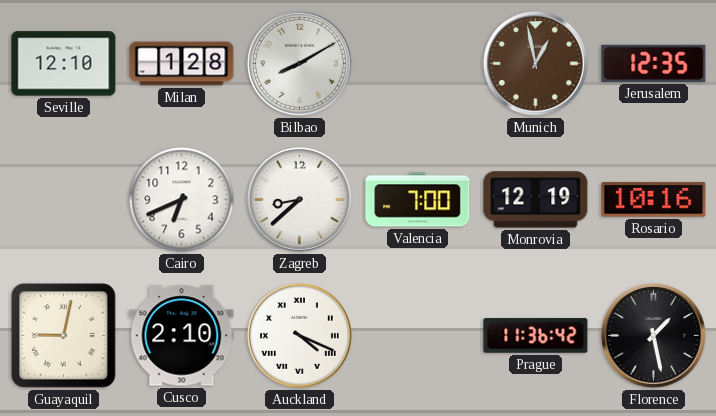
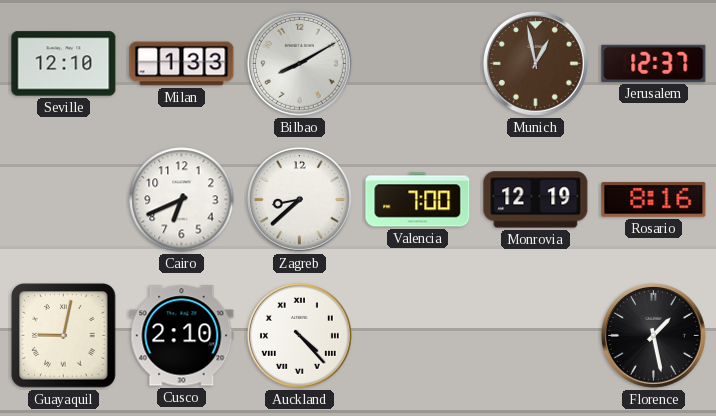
Milan: 1:28 -> 1:33
Jerusalem: 12:35 -> 12:37
Rosario: 10:16 -> 8:16
Auckland: 4:19 -> 4:23
Prague: 11:36 -> none
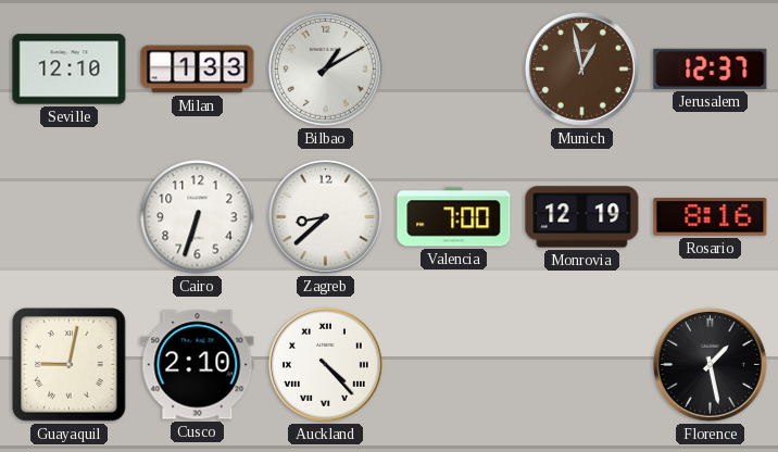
Bilbao: 8:10 -> 1:10
Cairo: 6:41 -> 6:33
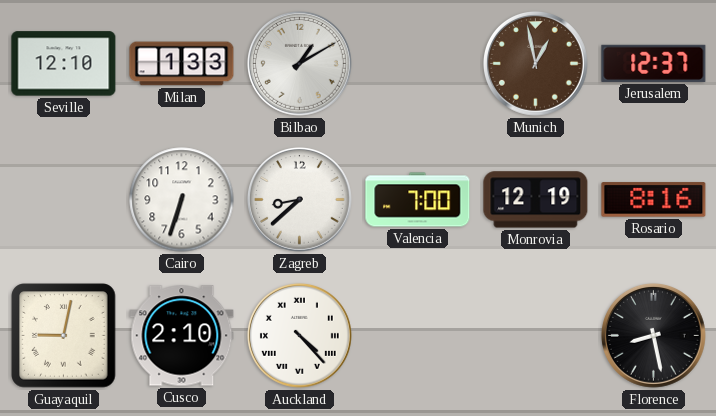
Florence: 1:28 -> 8:28
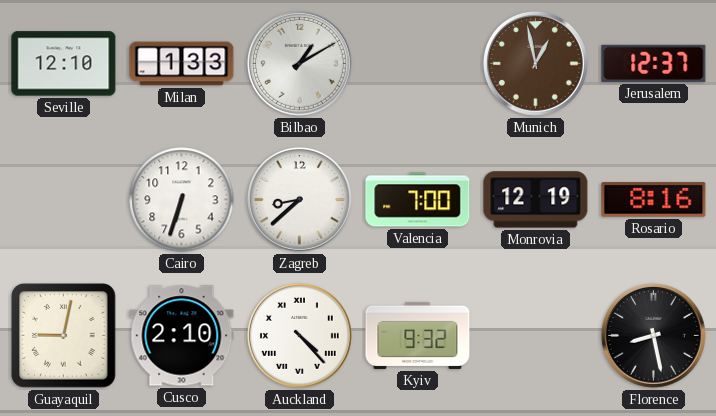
Kyiv: none -> 9:32
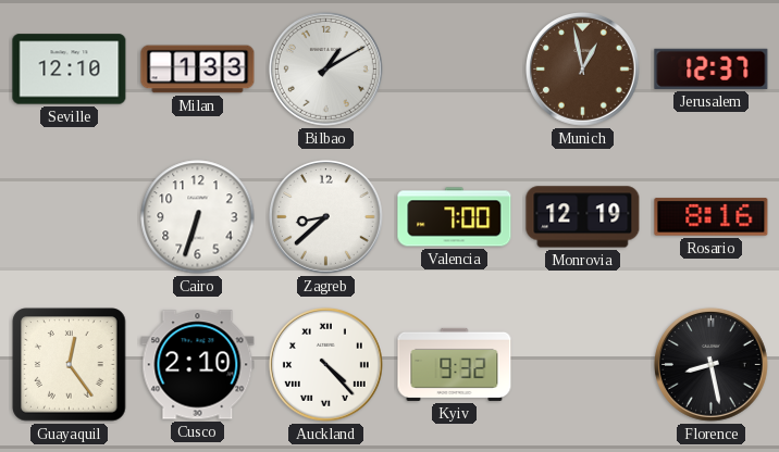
Guayaquil: 9:02 -> 12:24
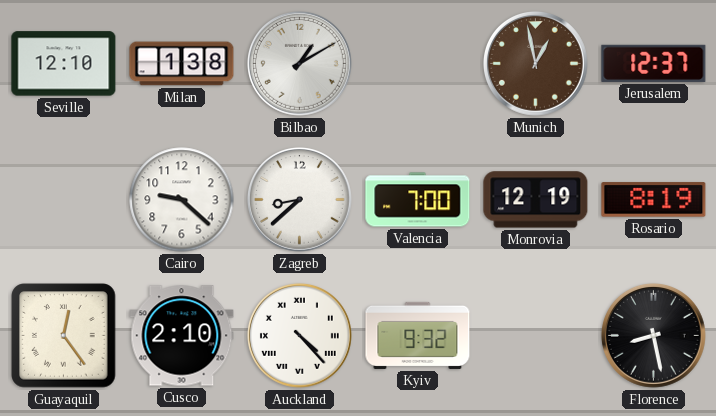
Milan: 1:33 -> 1:38
Cairo: 6:33 -> 9:22
Rosario: 8:16 -> 8:19
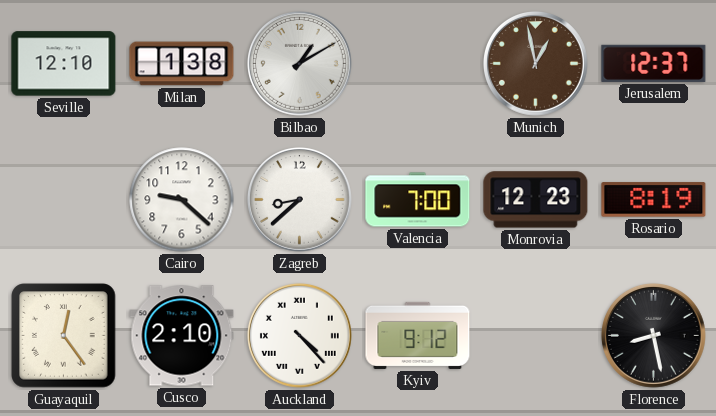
Monrovia: 12:19 -> 12:23
Kyiv: 9:32 -> 9:12
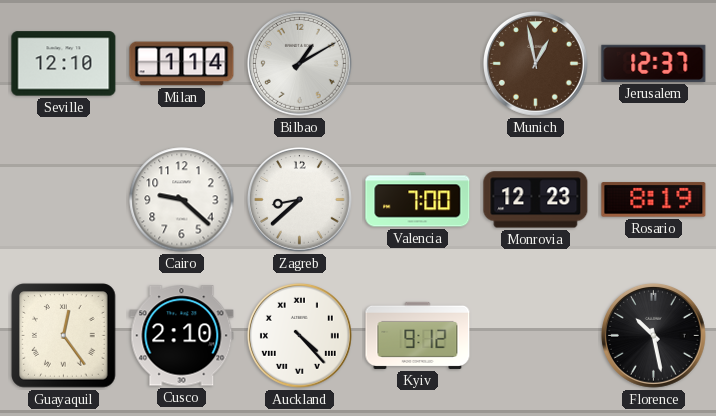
Milan: 1:38 -> 1:14
Florence: 8:28 -> 10:28
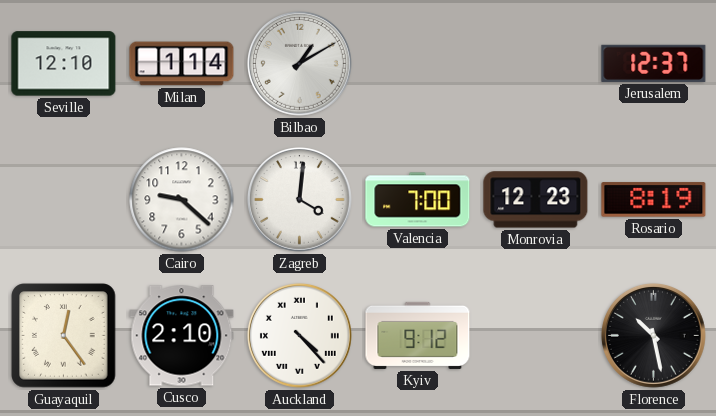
Munich: 12:58 -> none
Zagreb: 8:38 -> 4:01
